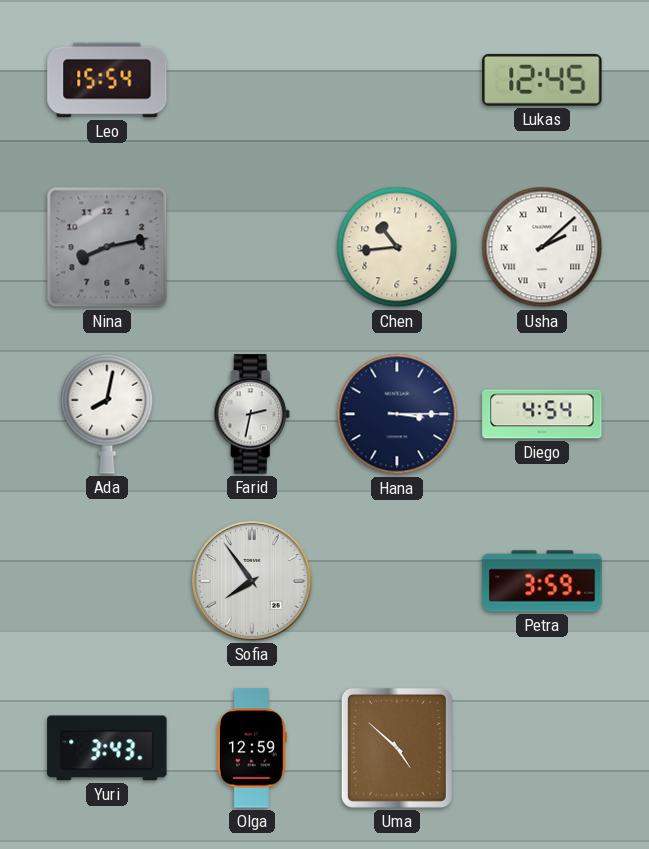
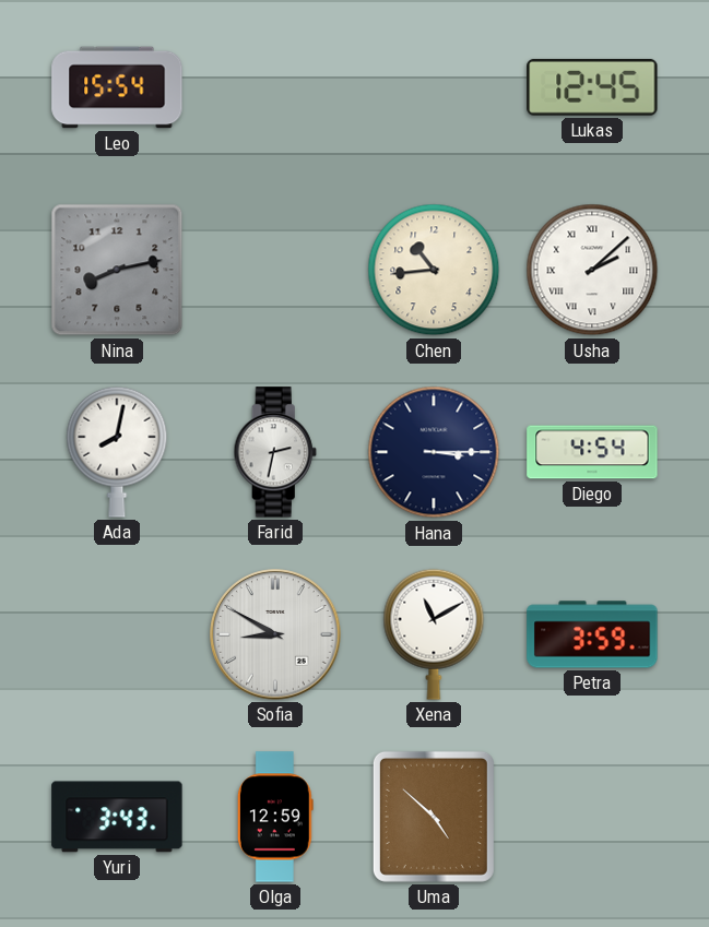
Sofia: 7:54 -> 8:50
Xena: none -> 11:10
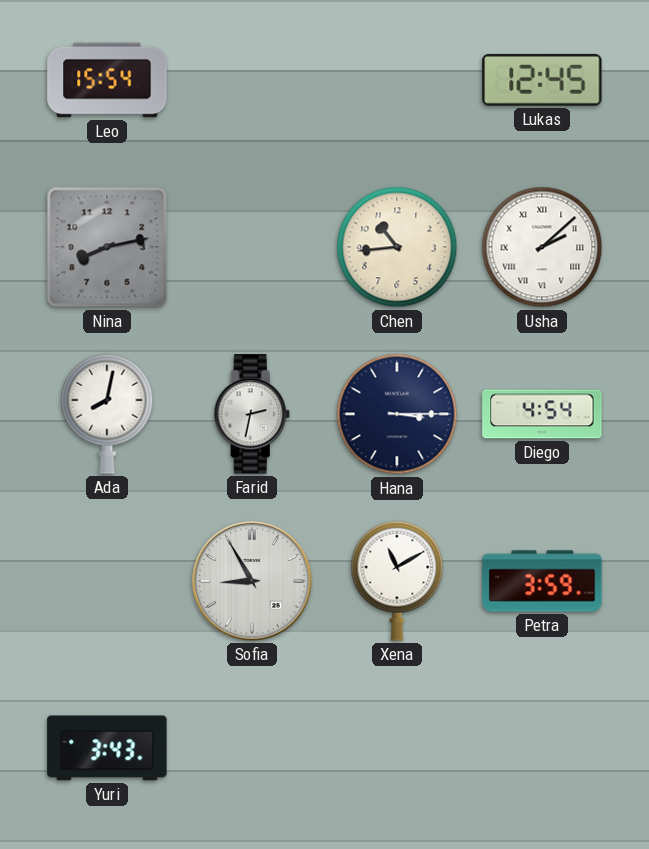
Sofia: 8:50 -> 8:55
Olga: 12:59 -> none
Uma: 4:52 -> none
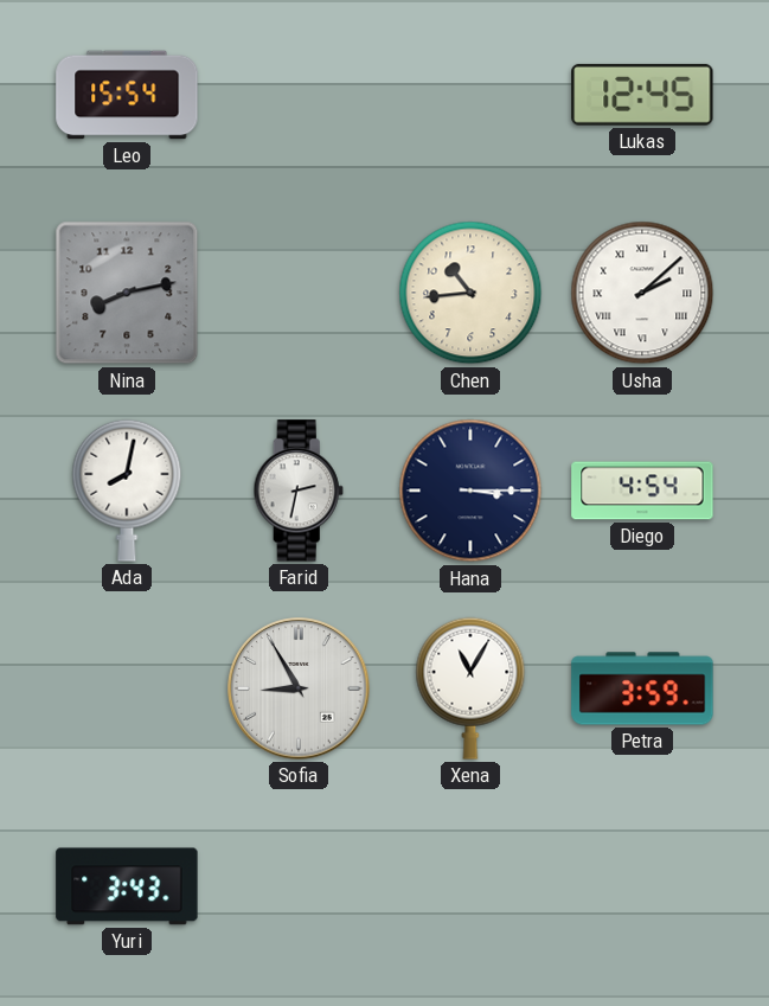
Xena: 11:10 -> 11:05
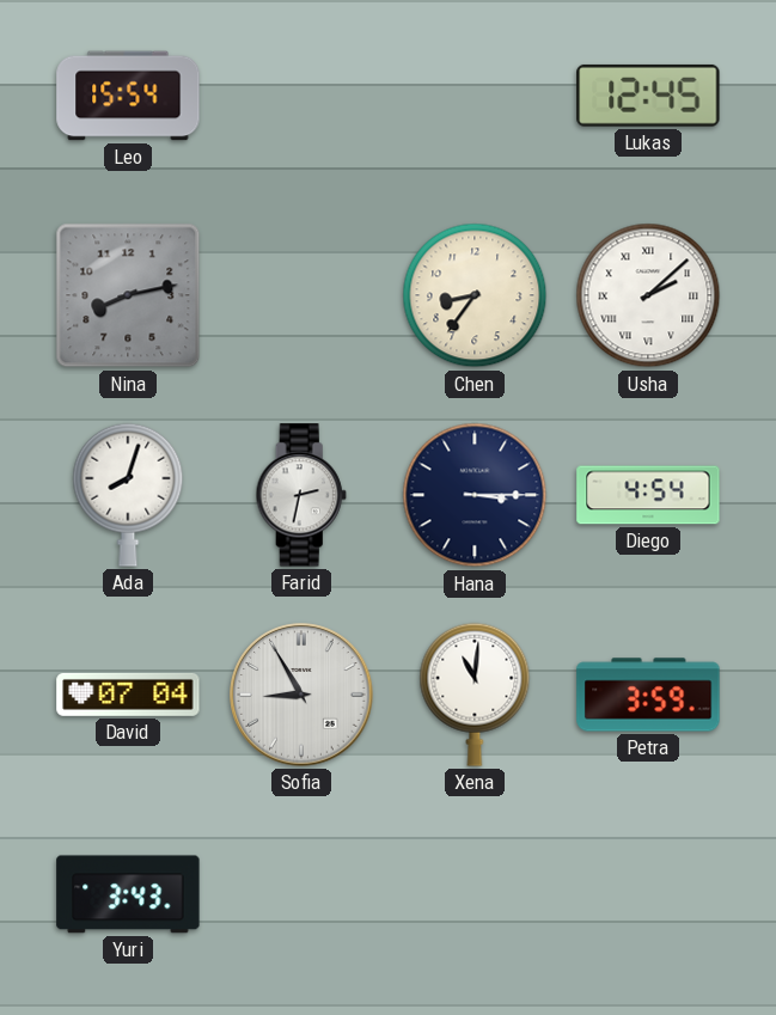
Chen: 10:44 -> 8:36
Ada: 8:02 -> 8:03
David: none -> 07:04
Xena: 11:05 -> 11:01
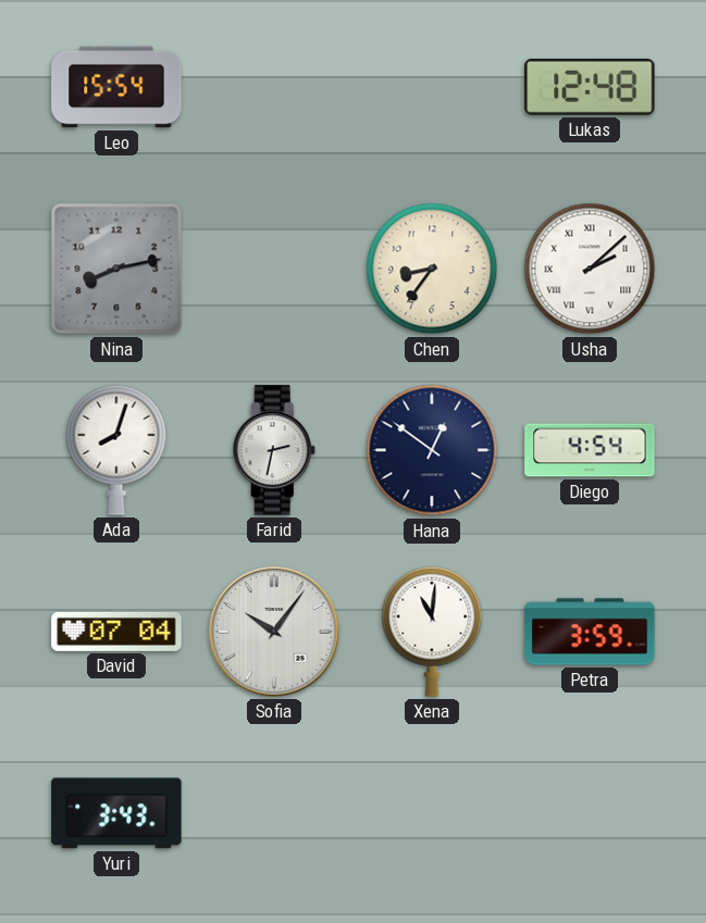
Lukas: 12:45 -> 12:48
Hana: 3:15 -> 12:51
Sofia: 8:55 -> 10:06
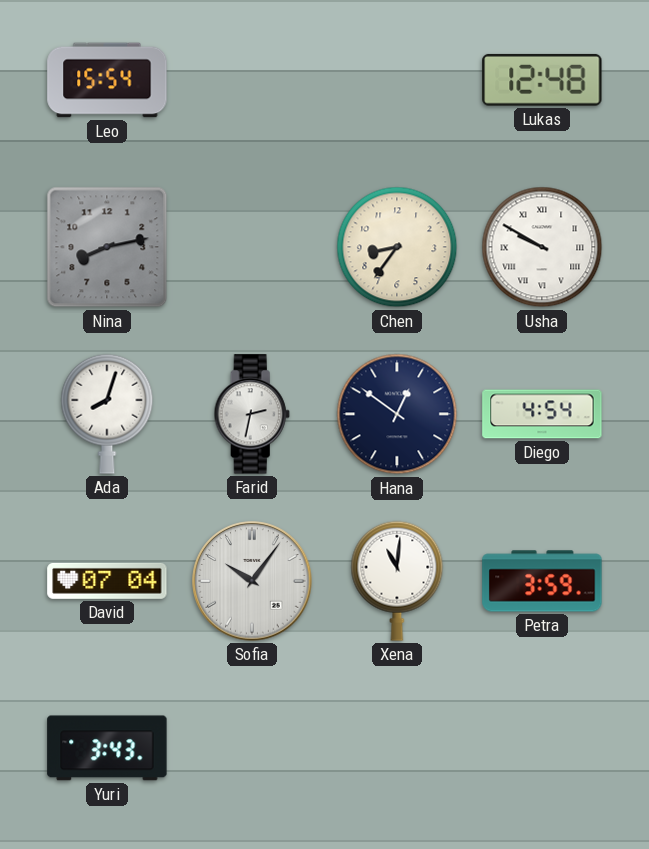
Usha: 2:08 -> 9:50
